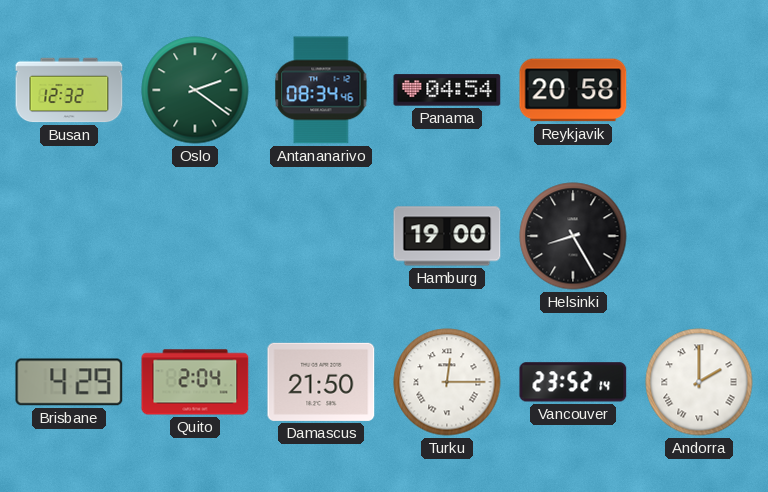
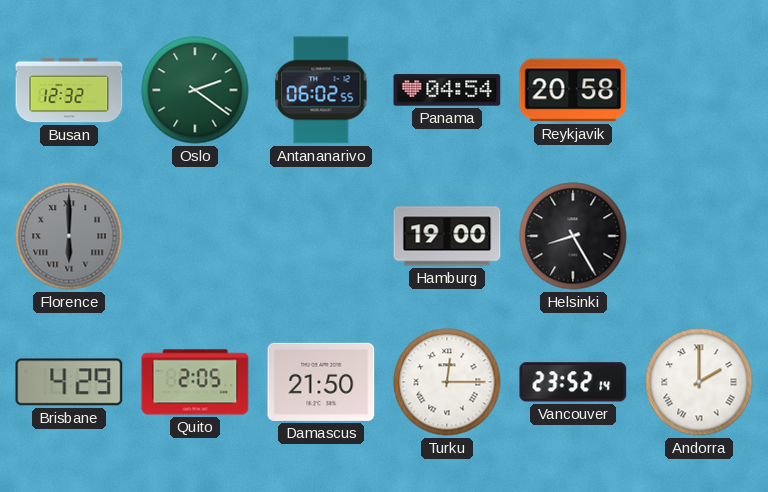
Antananarivo: 08:34 -> 06:02
Florence: none -> 6:00
Quito: 2:04 -> 2:05
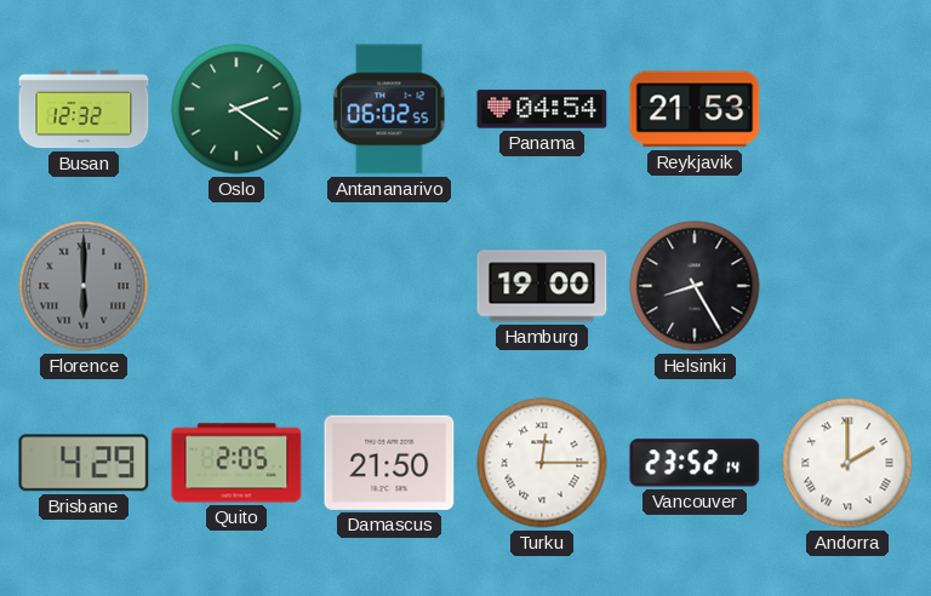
Reykjavik: 20:58 -> 21:53
